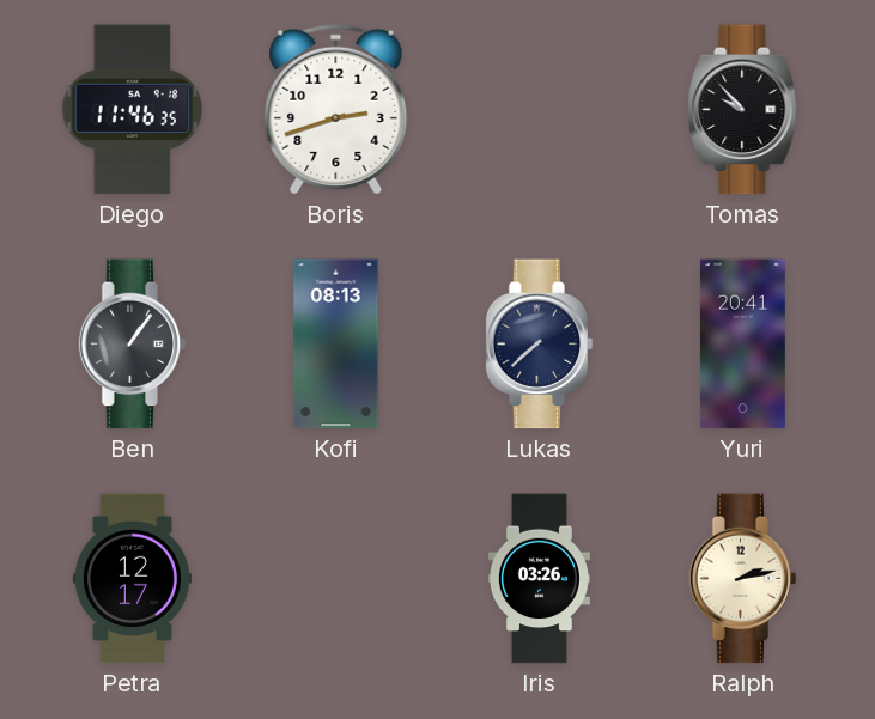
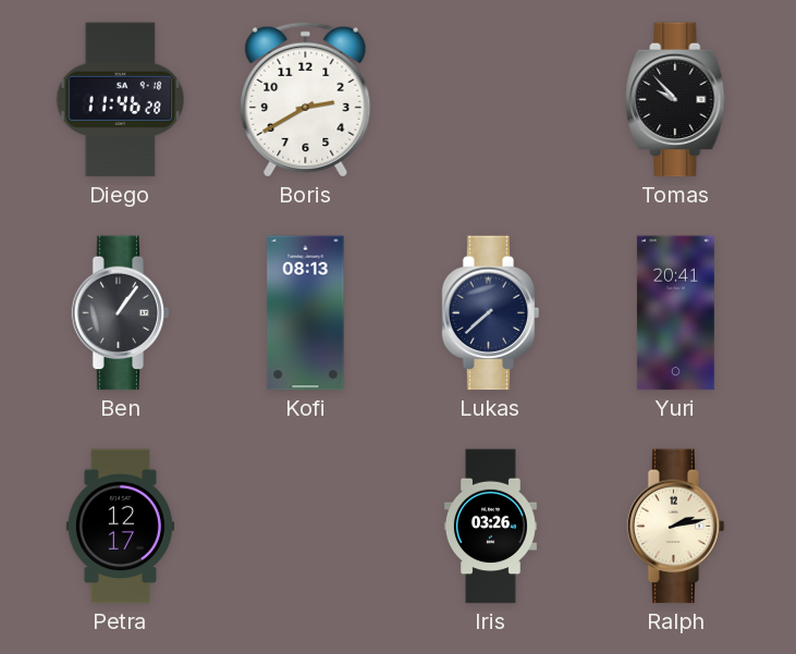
Diego: 11:46:35 -> 11:46:28
Boris: 2:42 -> 2:40
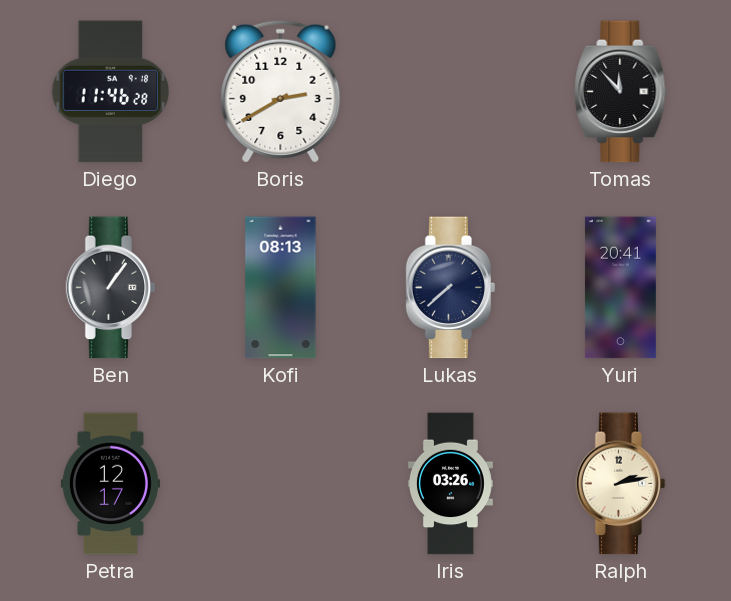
Tomas: 9:53 -> 11:53
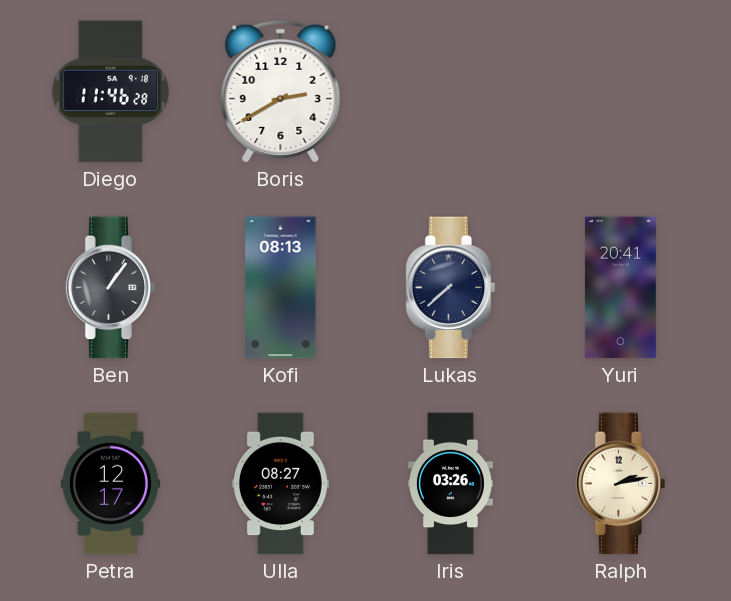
Tomas: 11:53 -> none
Ulla: none -> 08:27
